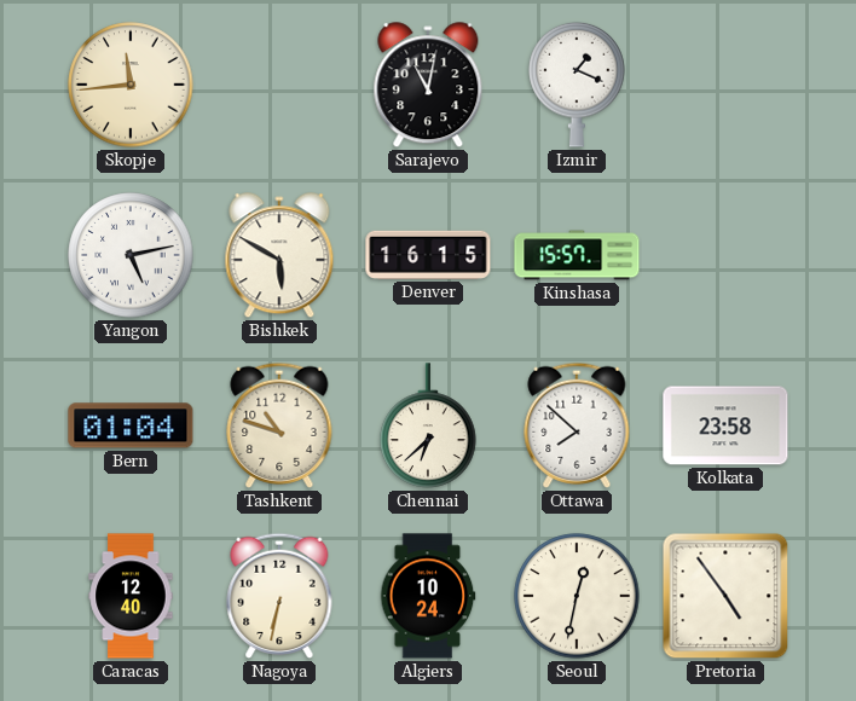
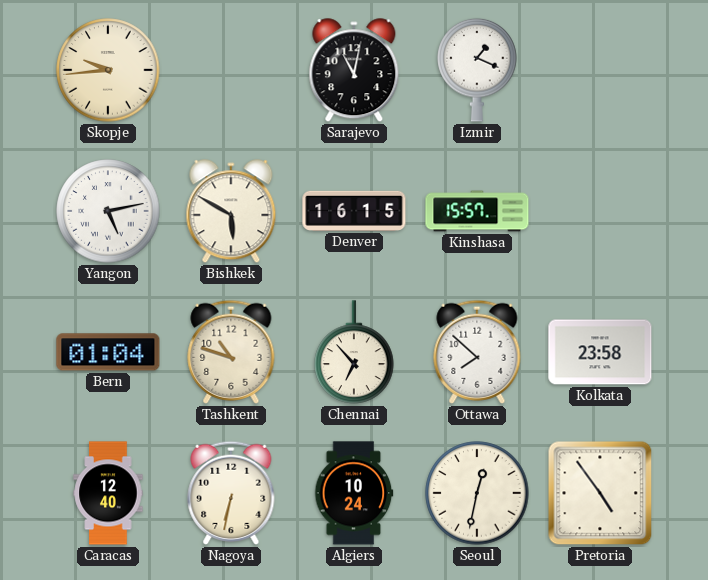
Skopje: 11:44 -> 9:44
Chennai: 6:38 -> 6:53
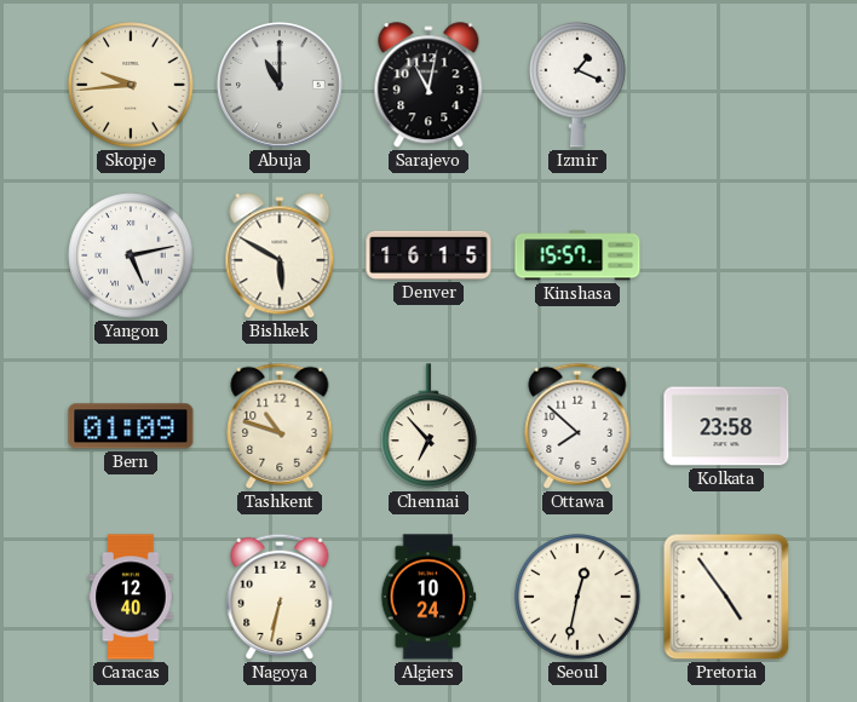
Abuja: none -> 11:00
Bern: 01:04 -> 01:09
